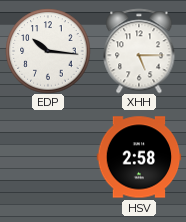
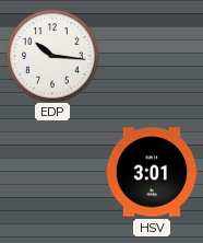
XHH: 5:15 -> none
HSV: 2:58 -> 3:01
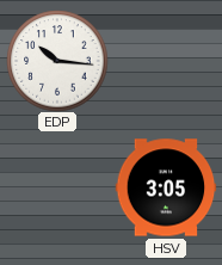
HSV: 3:01 -> 3:05
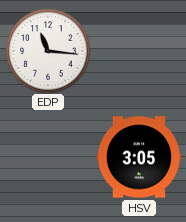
EDP: 10:16 -> 11:16
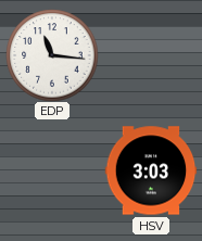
HSV: 3:05 -> 3:03
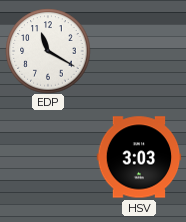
EDP: 11:16 -> 11:20
